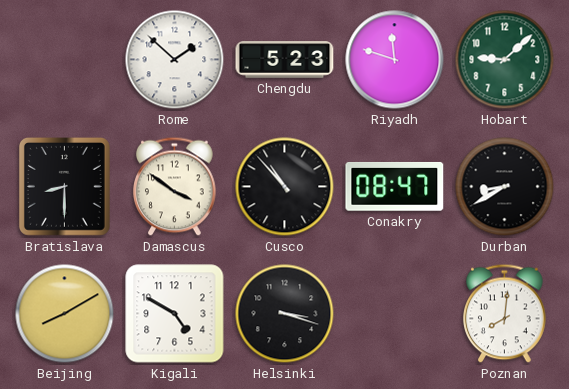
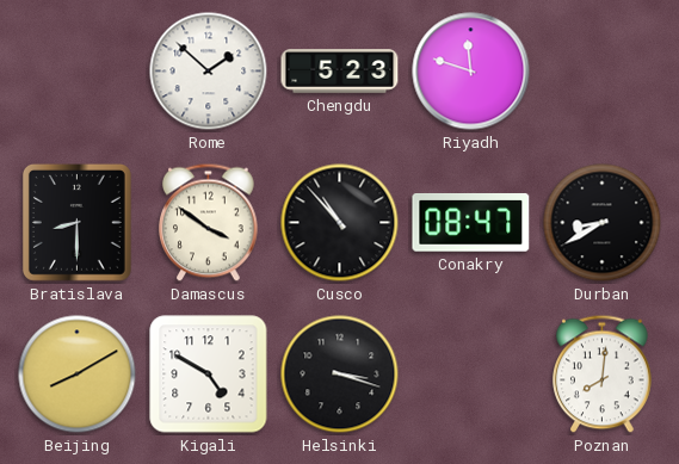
Hobart: 9:08 -> none
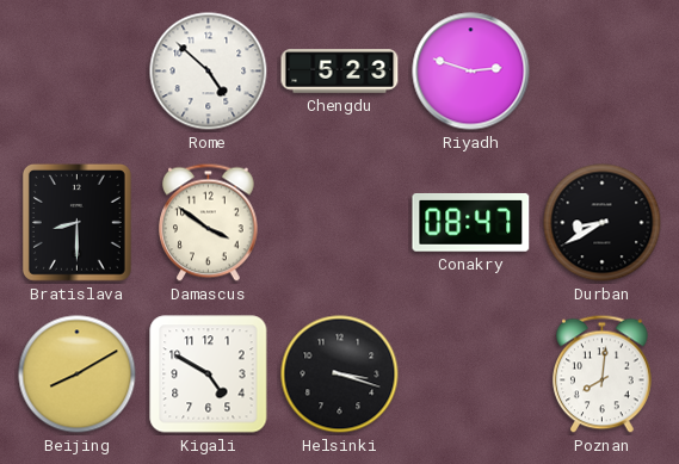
Rome: 1:52 -> 4:52
Riyadh: 11:48 -> 2:48
Cusco: 10:53 -> none
